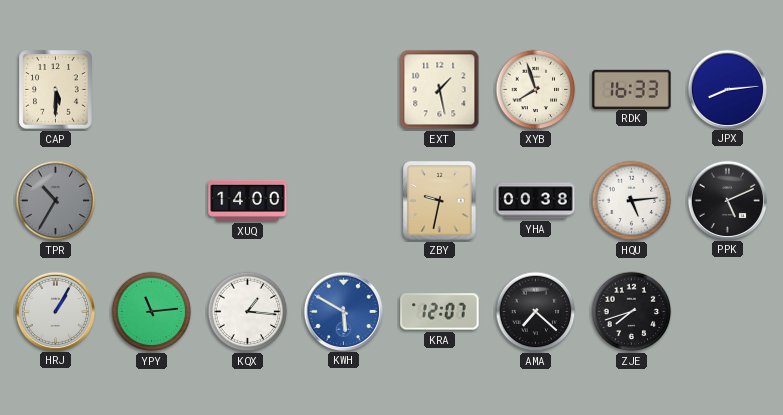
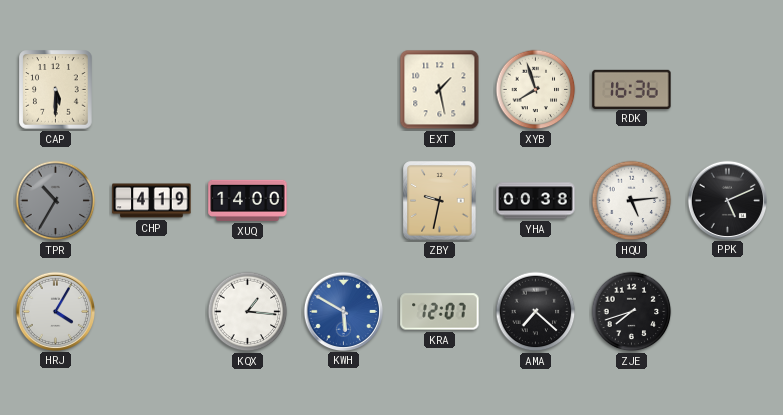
RDK: 16:33 -> 16:36
JPX: 8:14 -> none
CHP: none -> 4:19
HRJ: 1:05 -> 4:05
YPY: 11:14 -> none
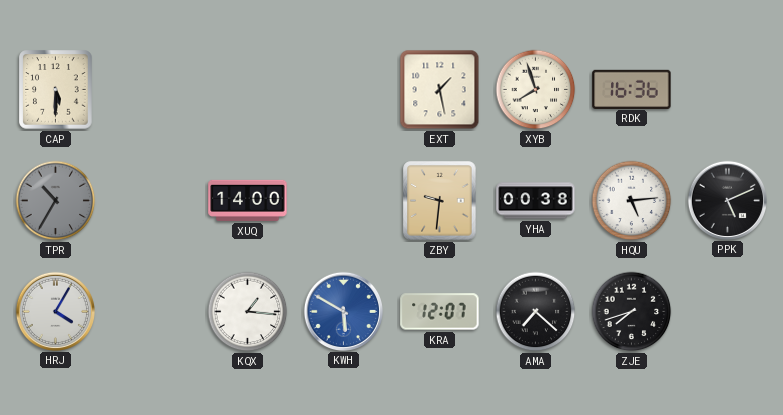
CHP: 4:19 -> none
ZBY: 9:32 -> 9:31
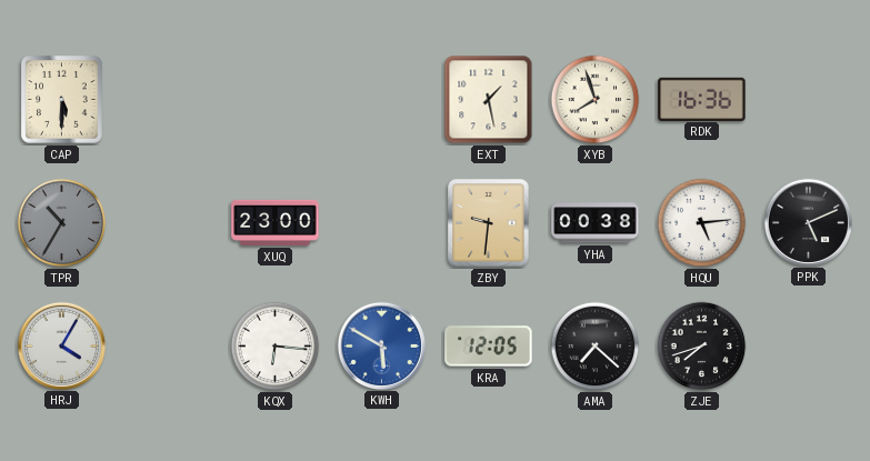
XUQ: 14:00 -> 23:00
KQX: 1:16 -> 6:16
KRA: 12:07 -> 12:05
